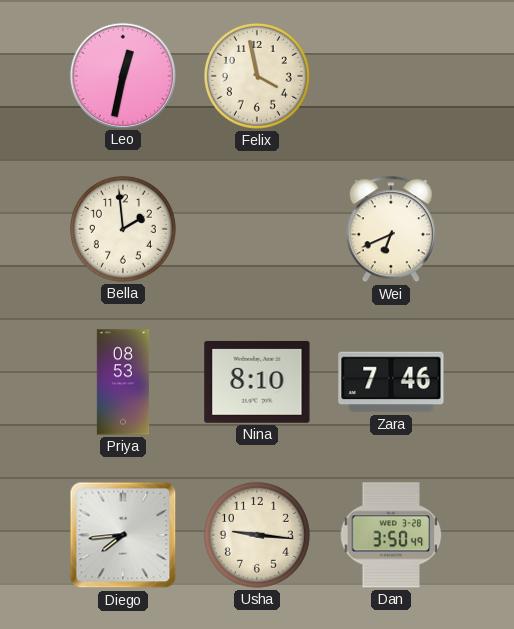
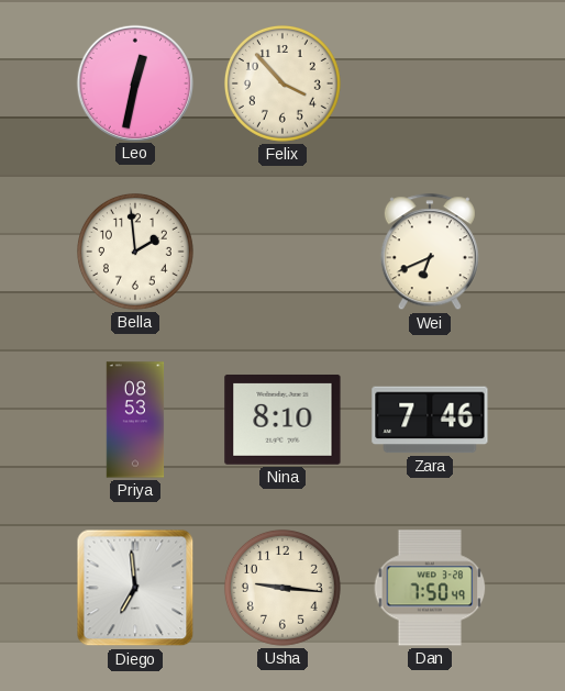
Felix: 3:58 -> 3:53
Diego: 7:44 -> 6:59
Dan: 3:50 -> 7:50
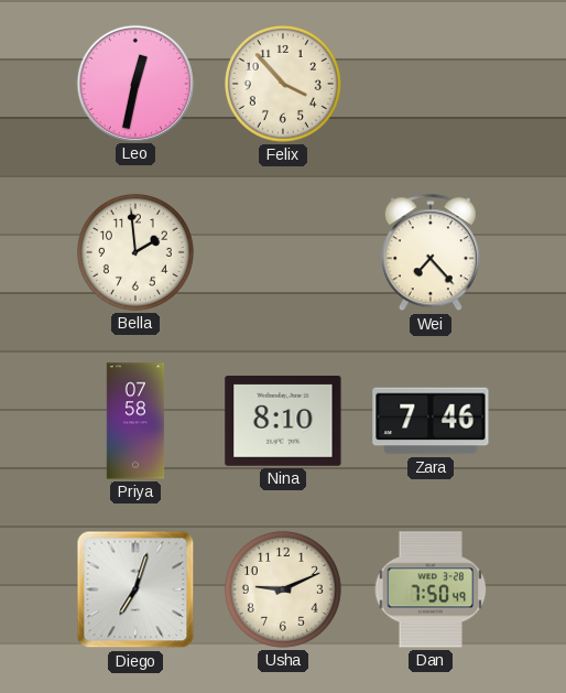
Wei: 6:41 -> 7:23
Priya: 08:53 -> 07:58
Diego: 6:59 -> 7:03
Usha: 9:16 -> 9:11
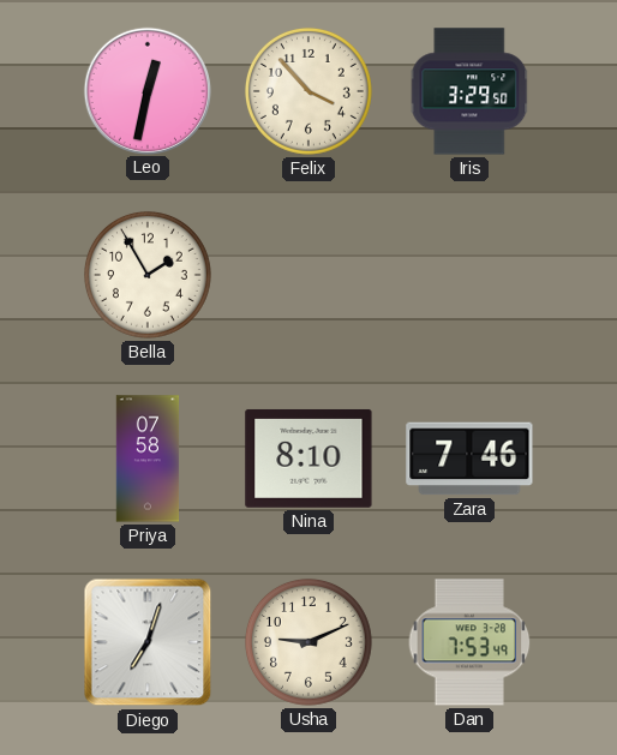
Iris: none -> 3:29
Bella: 1:59 -> 1:55
Wei: 7:23 -> none
Dan: 7:50 -> 7:53
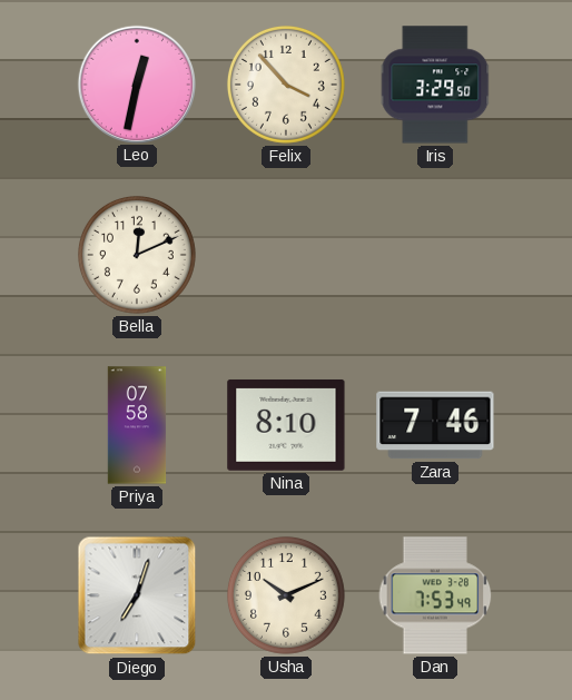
Bella: 1:55 -> 12:11
Usha: 9:11 -> 10:11
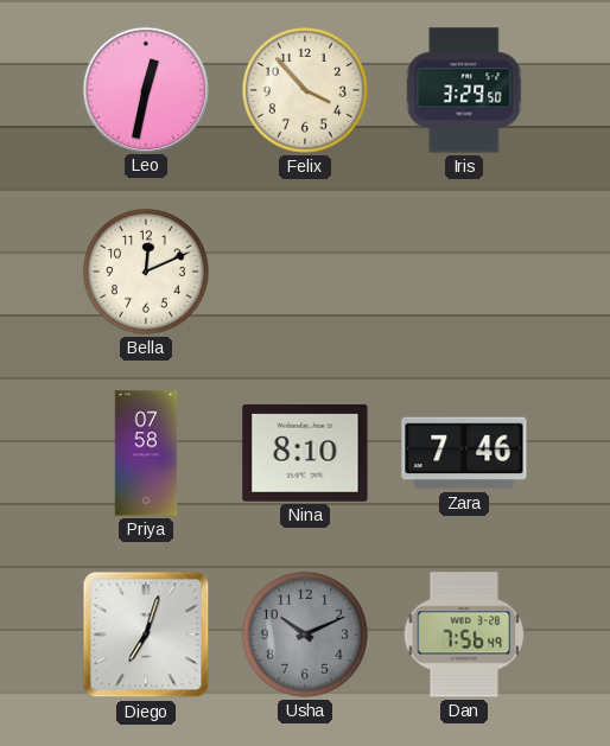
Usha dial: cream -> grey
Dan: 7:53 -> 7:56
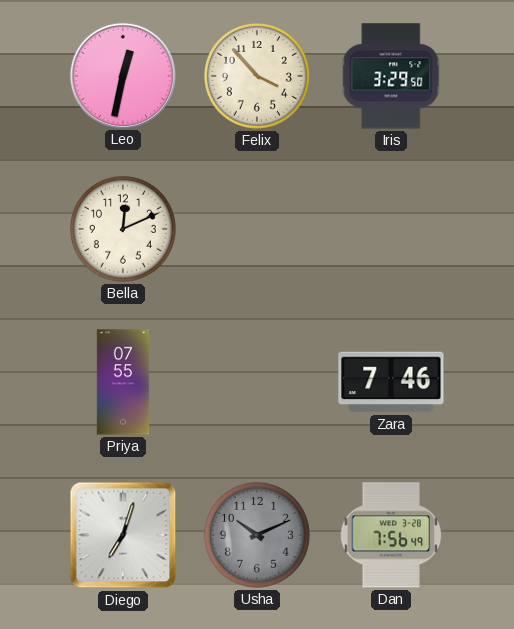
Priya: 07:58 -> 07:55
Nina: 8:10 -> none
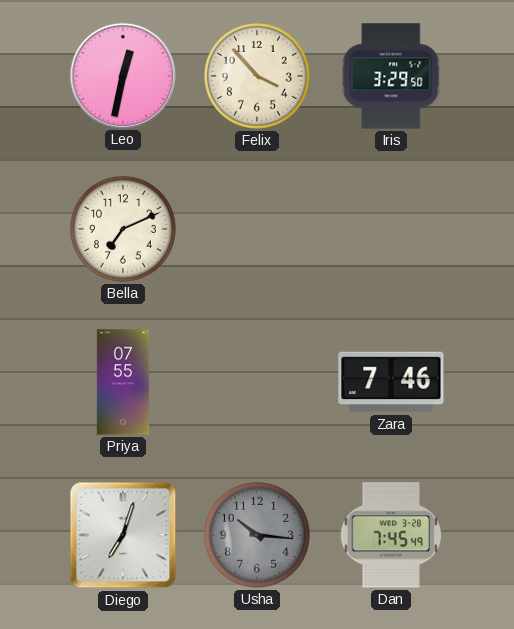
Bella: 12:11 -> 7:11
Usha: 10:11 -> 10:16
Dan: 7:56 -> 7:45
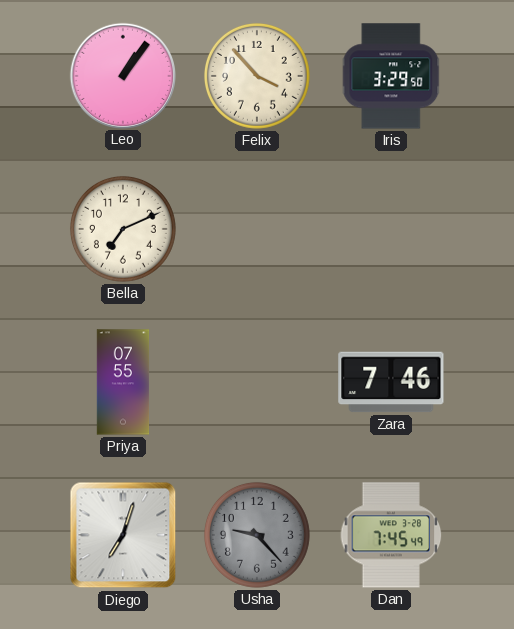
Leo: 12:32 -> 1:06
Usha: 10:16 -> 9:23
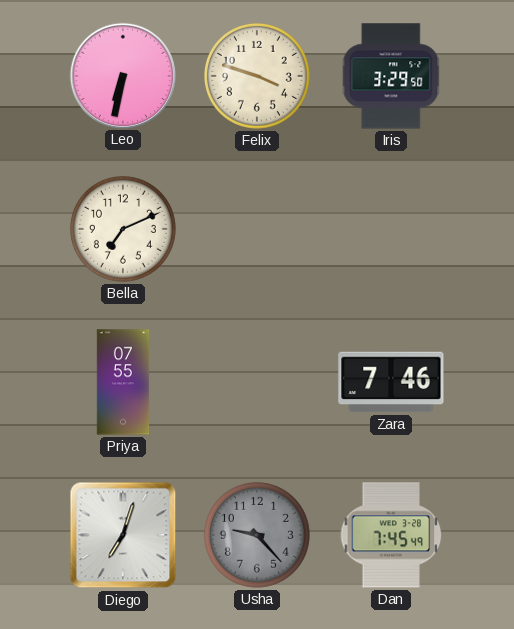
Leo: 1:06 -> 6:32
Felix: 3:53 -> 3:48
